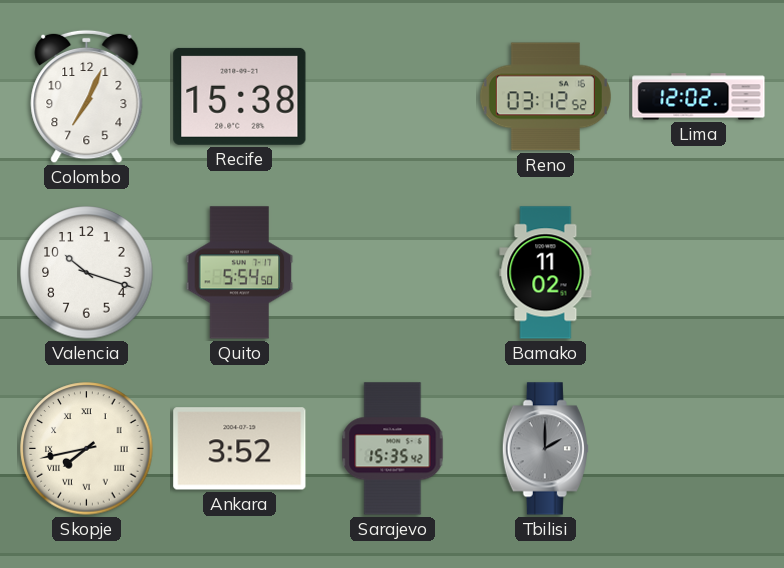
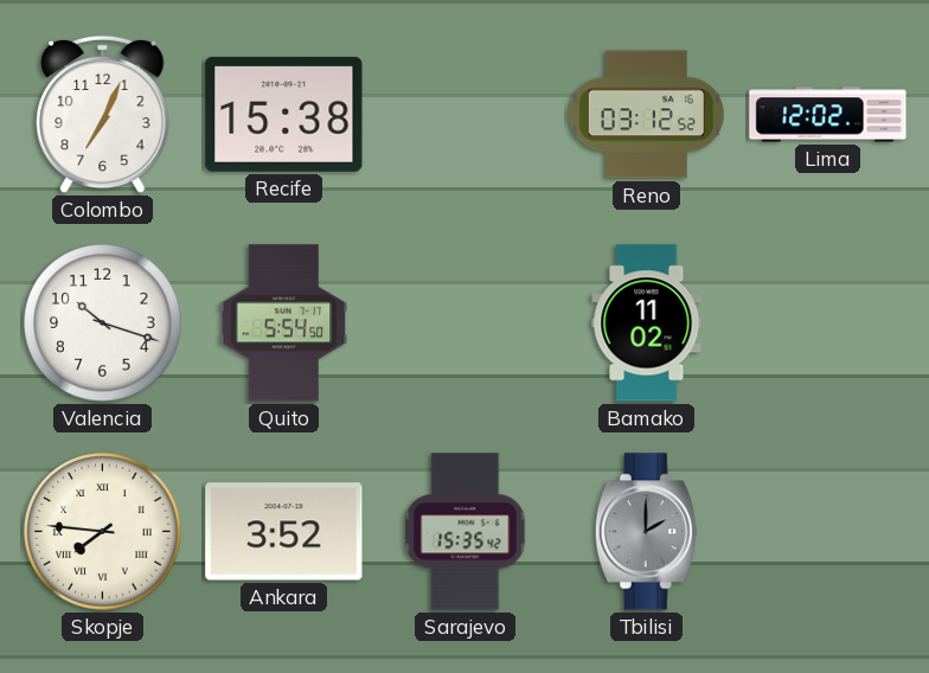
Skopje: 7:43 -> 7:46
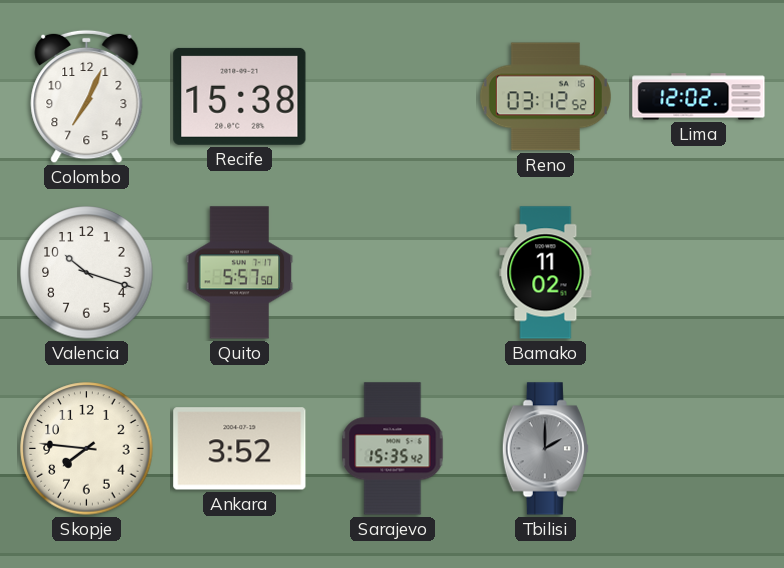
Quito: 5:54 -> 5:57
Skopje numerals: Roman -> Arabic
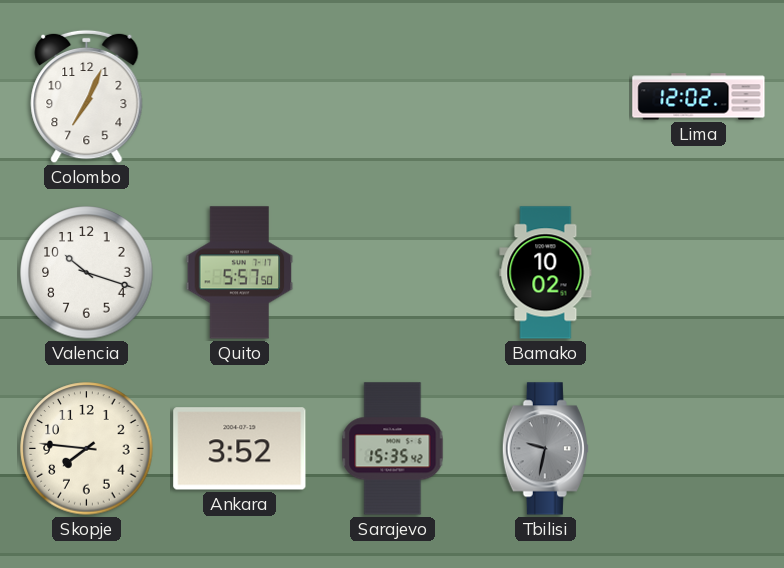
Recife: 15:38 -> none
Reno: 03:12 -> none
Bamako: 11:02 -> 10:02
Tbilisi: 2:00 -> 9:32
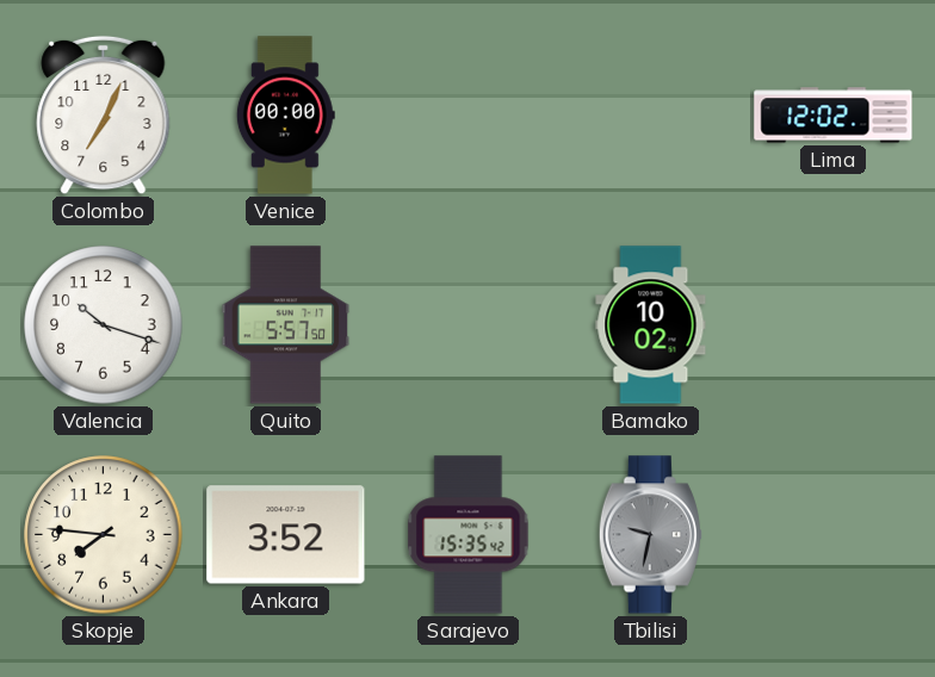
Venice: none -> 00:00
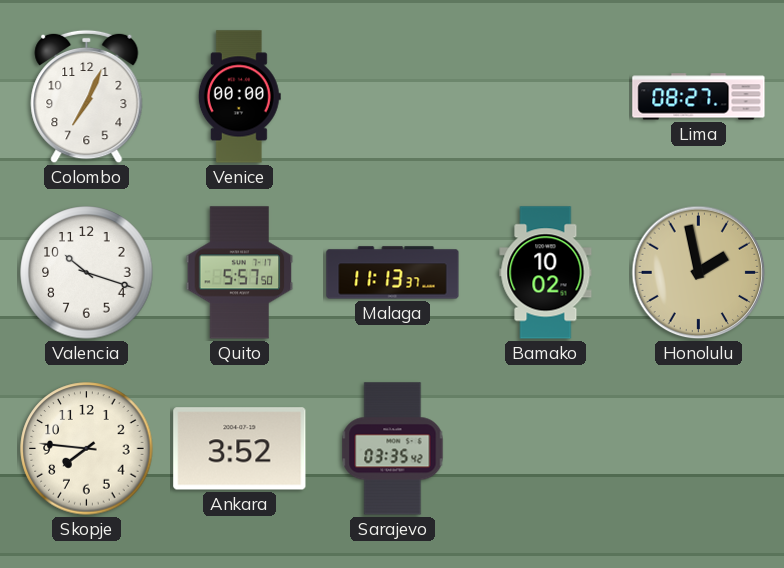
Lima: 12:02 -> 08:27
Malaga: none -> 11:13
Honolulu: none -> 1:58
Sarajevo: 15:35 -> 03:35
Tbilisi: 9:32 -> none
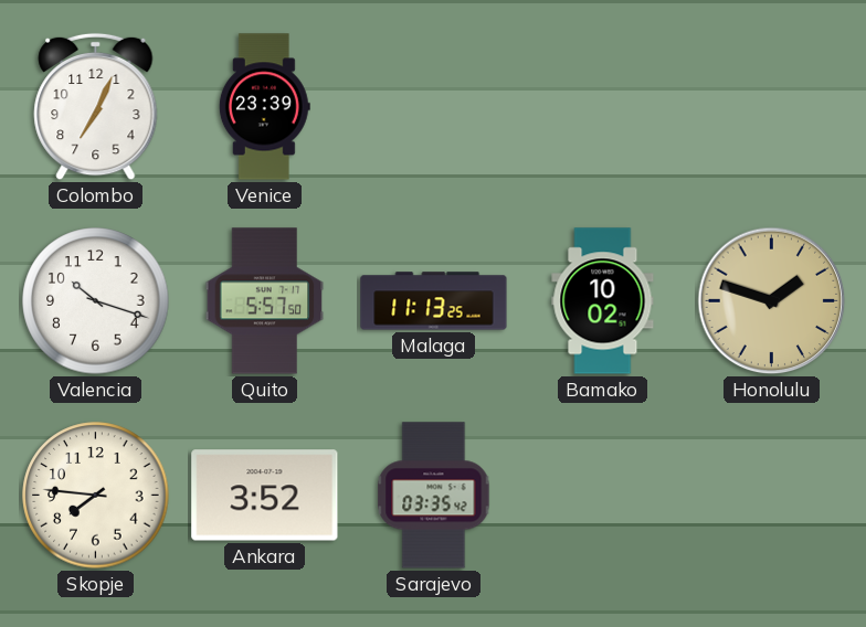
Venice: 00:00 -> 23:39
Lima: 08:27 -> none
Malaga: 11:13:37 -> 11:13:25
Honolulu: 1:58 -> 1:48
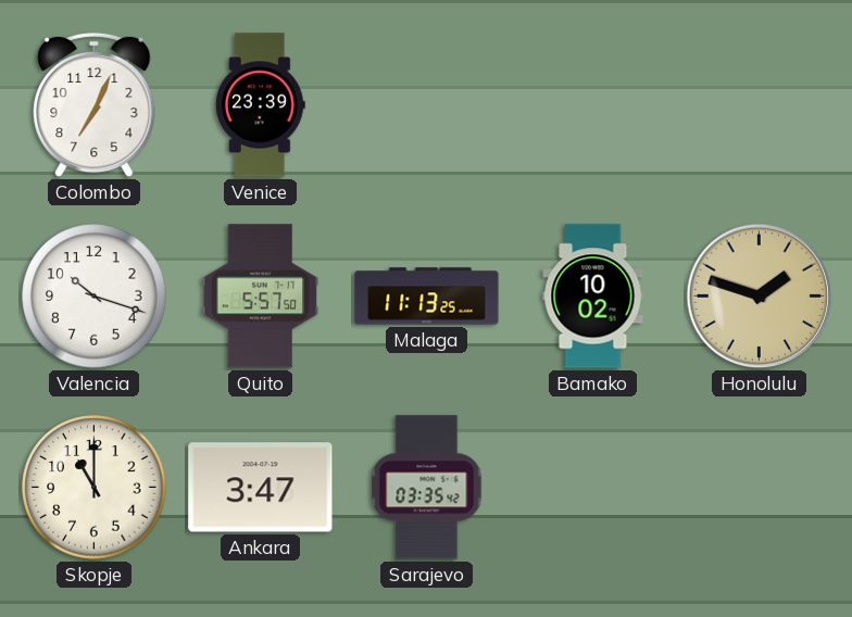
Skopje: 7:46 -> 11:00
Ankara: 3:52 -> 3:47
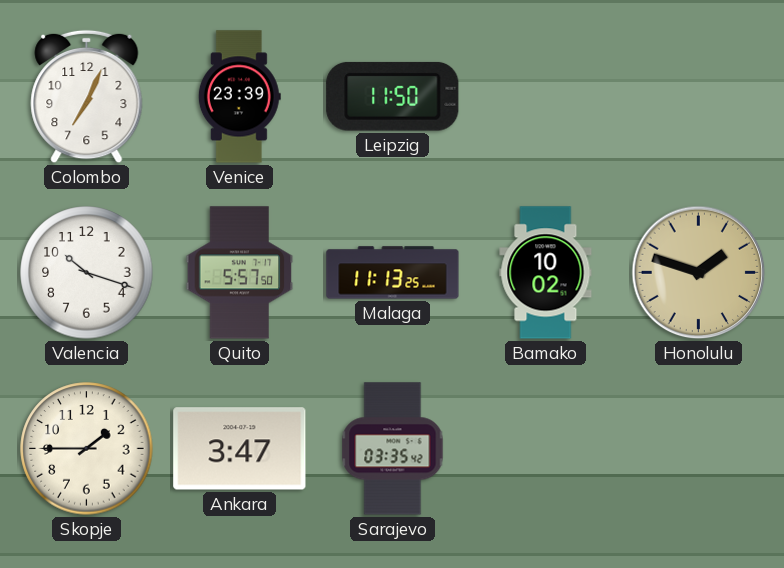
Leipzig: none -> 11:50
Skopje: 11:00 -> 1:45
